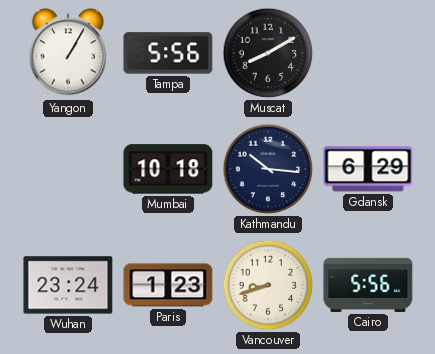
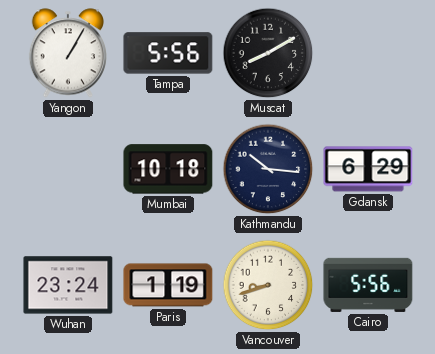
Paris: 1:23 -> 1:19
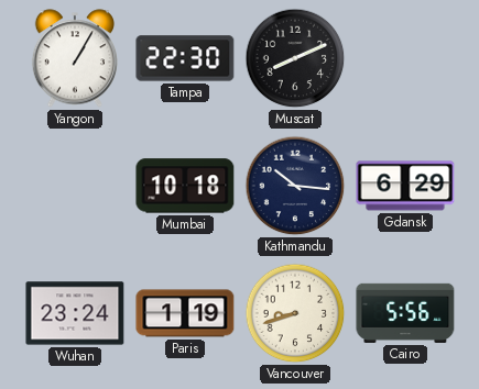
Tampa: 5:56 -> 22:30
Muscat: 8:10 -> 8:11
